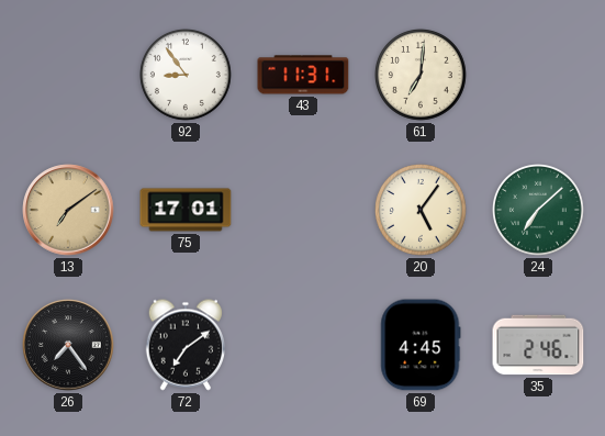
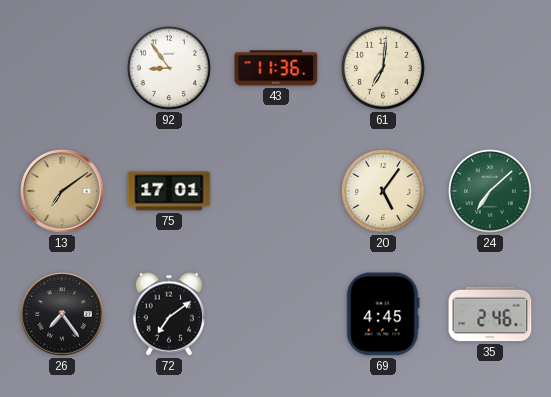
43: 11:31 -> 11:36
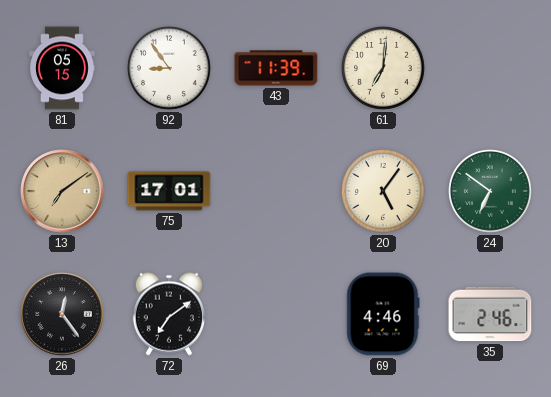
81: none -> 05:15
43: 11:36 -> 11:39
24: 7:08 -> 6:51
26: 7:24 -> 12:24
69: 4:45 -> 4:46
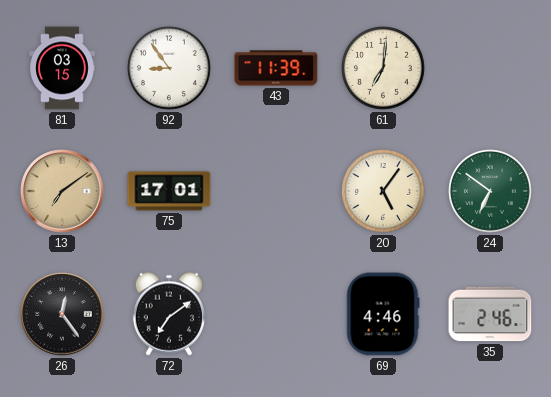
81: 05:15 -> 03:15
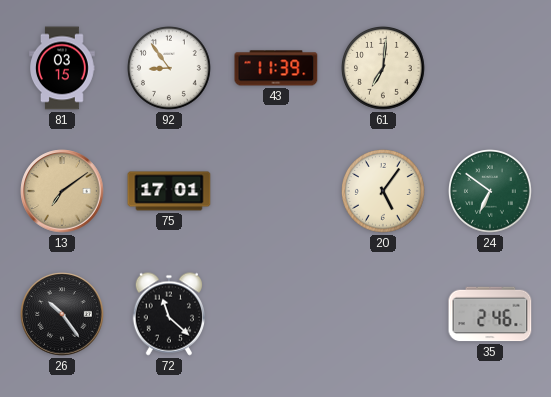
26: 12:24 -> 10:24
72: 7:09 -> 11:22
69: 4:46 -> none
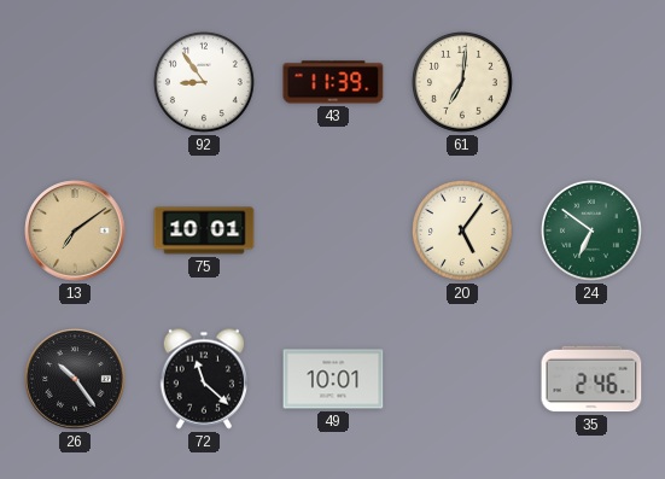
81: 03:15 -> none
75: 17:01 -> 10:01
49: none -> 10:01
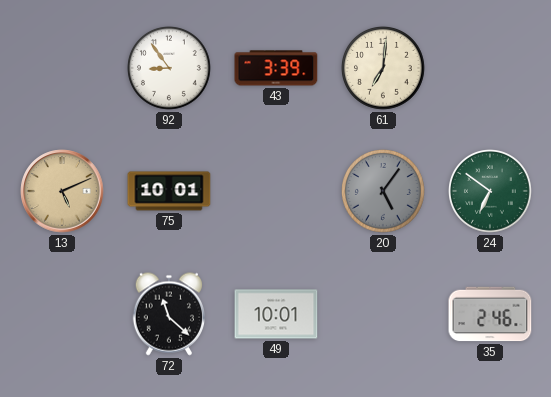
43: 11:39 -> 3:39
13: 7:09 -> 5:11
20 dial: cream -> grey
26: 10:24 -> none
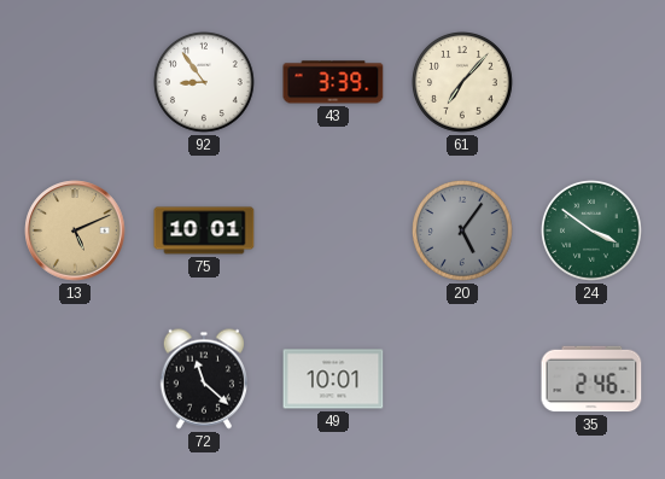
61: 7:01 -> 7:07
24: 6:51 -> 3:51
